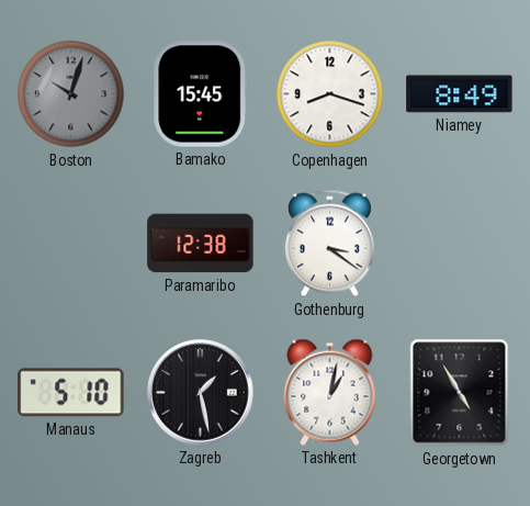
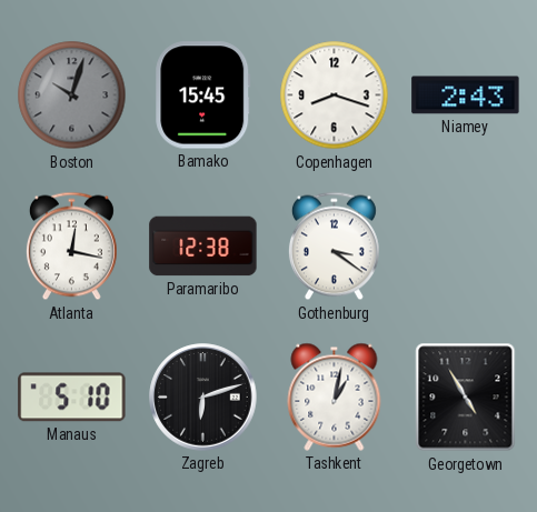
Niamey: 8:49 -> 2:43
Atlanta: none -> 12:17
Zagreb: 1:28 -> 6:12
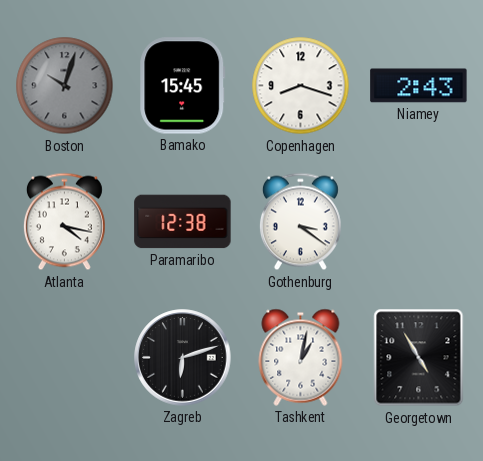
Atlanta: 12:17 -> 4:17
Manaus: 5:10 -> none
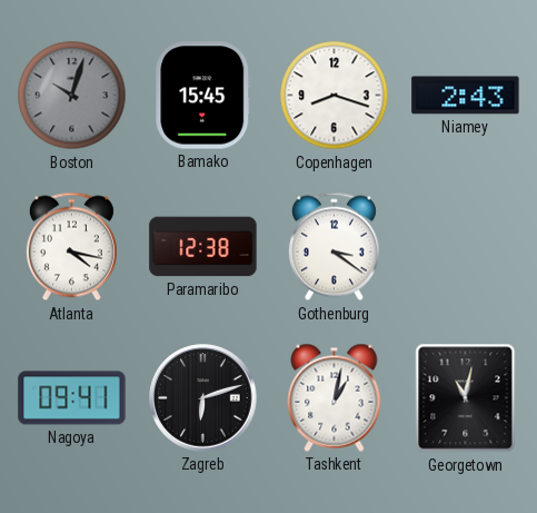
Nagoya: none -> 09:41
Georgetown: 4:55 -> 11:02
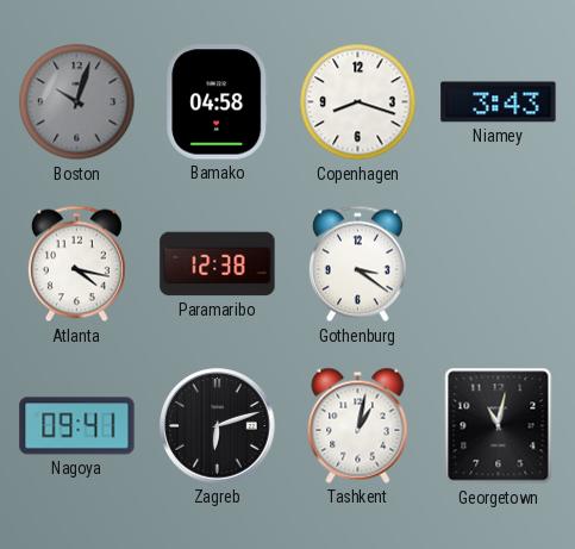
Bamako: 15:45 -> 04:58
Niamey: 2:43 -> 3:43
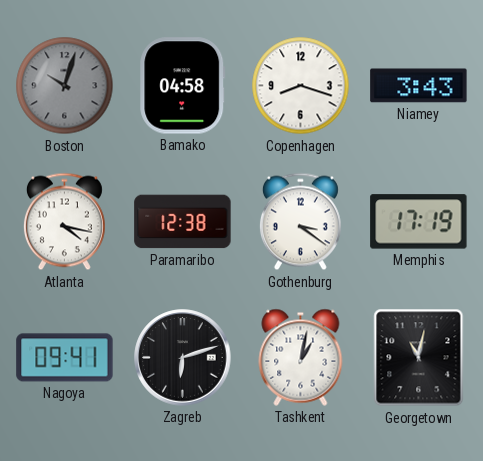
Memphis: none -> 17:19
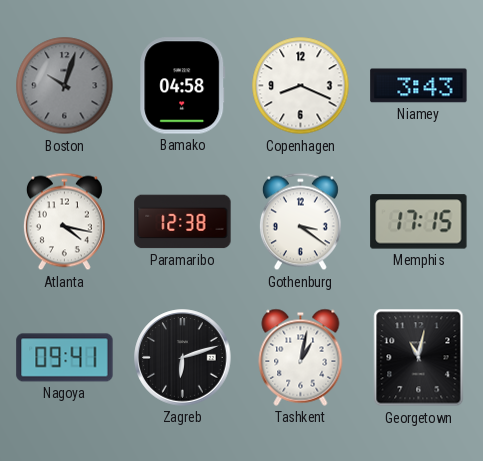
Copenhagen: 8:18 -> 8:19
Memphis: 17:19 -> 17:15
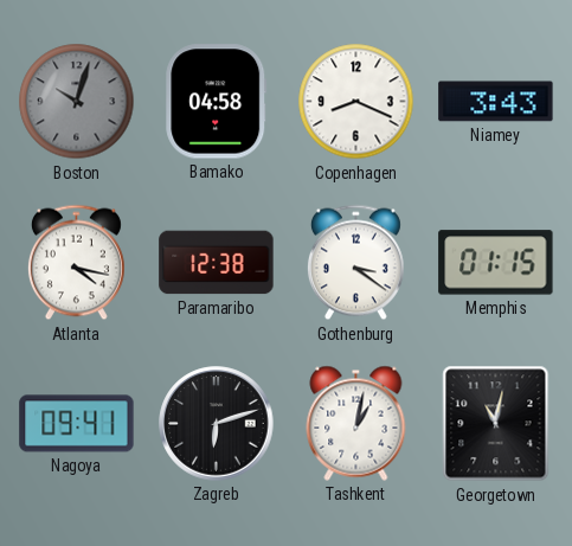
Memphis: 17:15 -> 01:15
